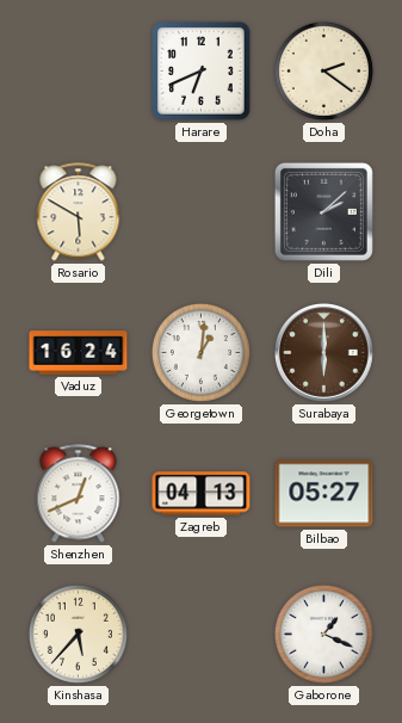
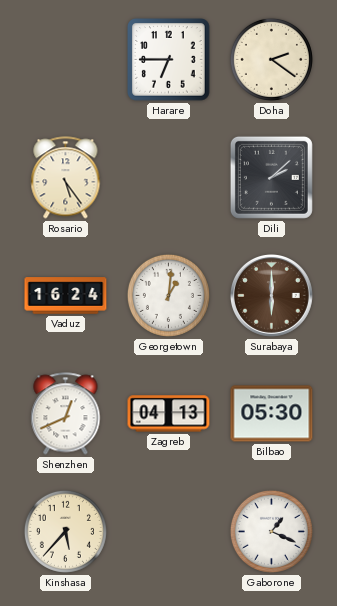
Harare: 6:41 -> 6:45
Rosario: 5:50 -> 5:24
Bilbao: 05:27 -> 05:30
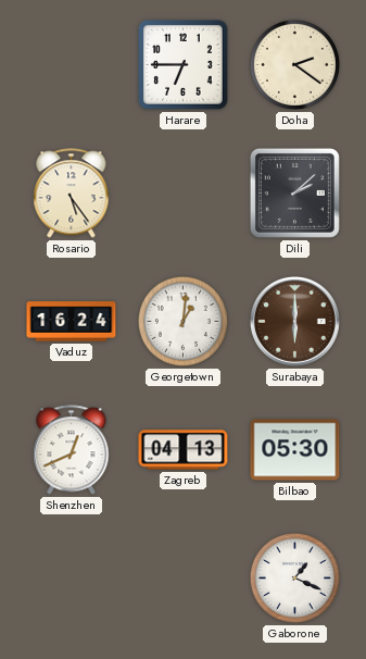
Kinshasa: 5:37 -> none
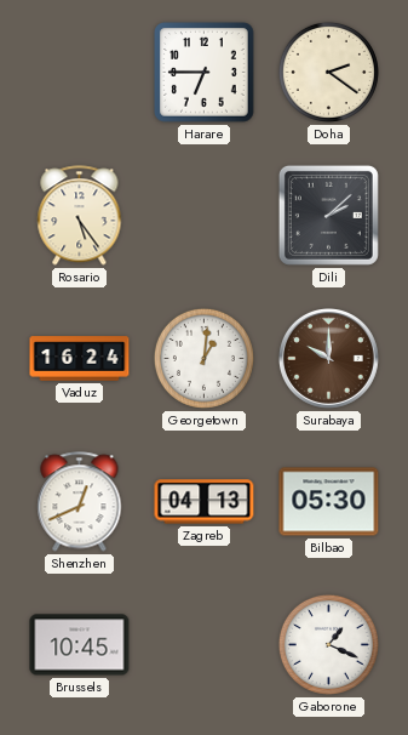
Surabaya: 6:00 -> 10:00
Brussels: none -> 10:45
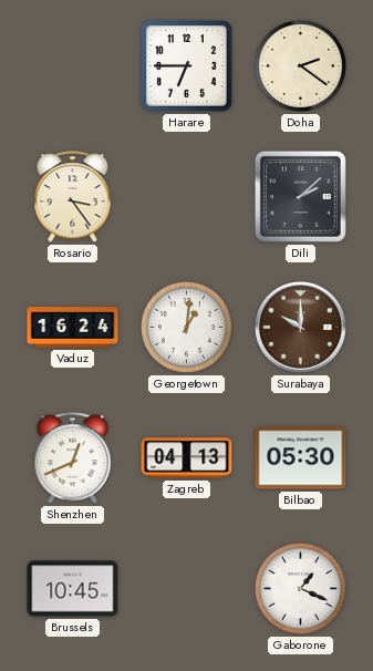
Rosario: 5:24 -> 3:24
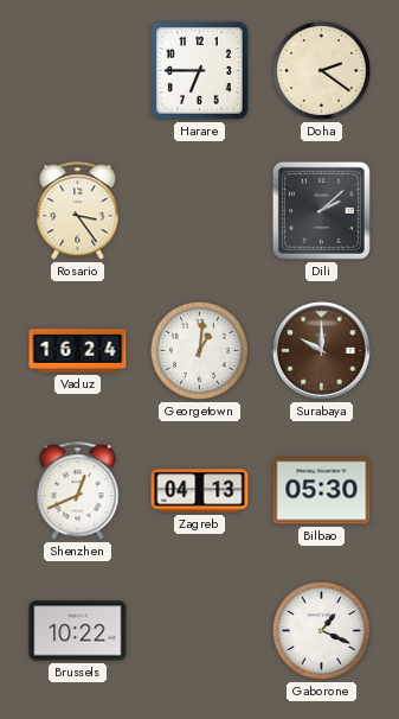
Brussels: 10:45 -> 10:22
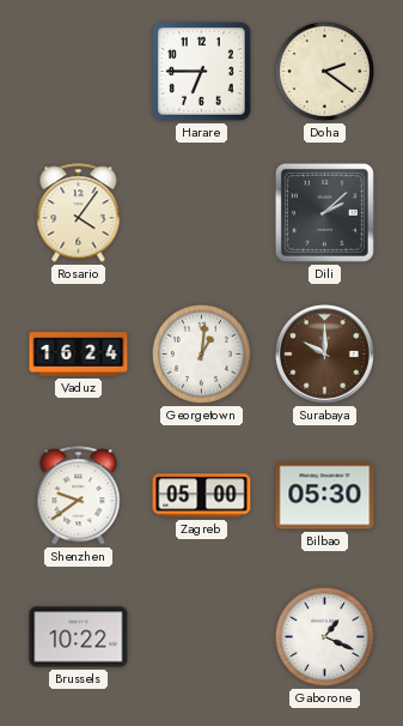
Rosario: 3:24 -> 4:06
Shenzhen: 12:41 -> 9:39
Zagreb: 04:13 -> 05:00
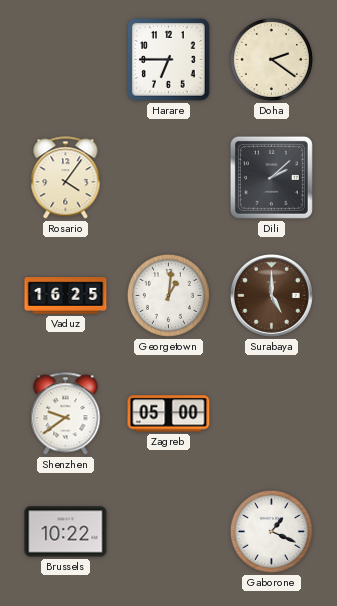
Vaduz: 16:24 -> 16:25
Surabaya: 10:00 -> 5:00
Bilbao: 05:30 -> none
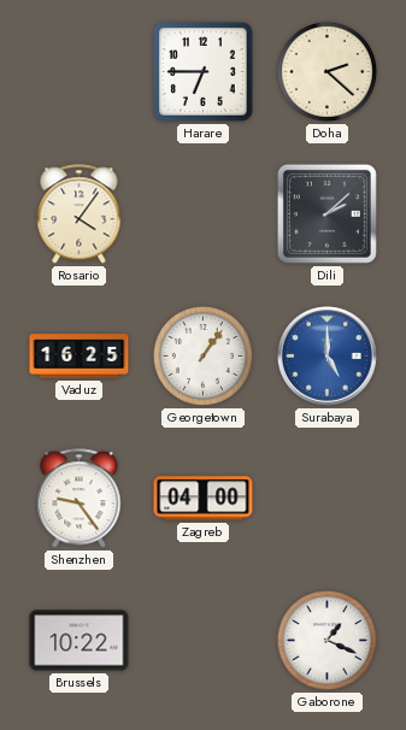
Doha: 2:21 -> 2:22
Georgetown: 1:01 -> 1:06
Surabaya dial: brown -> blue
Shenzhen: 9:39 -> 9:24
Zagreb: 05:00 -> 04:00
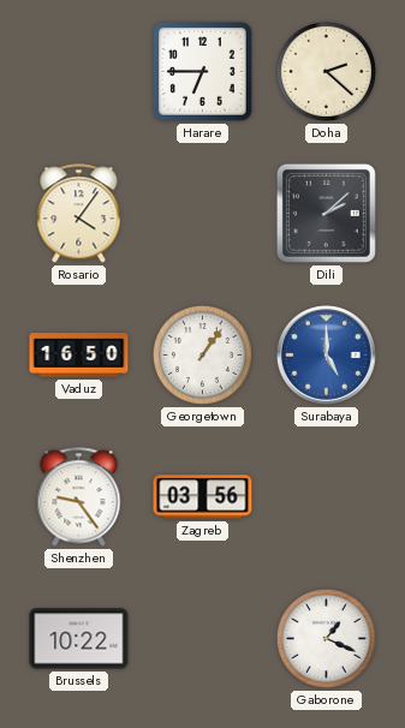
Vaduz: 16:25 -> 16:50
Zagreb: 04:00 -> 03:56
